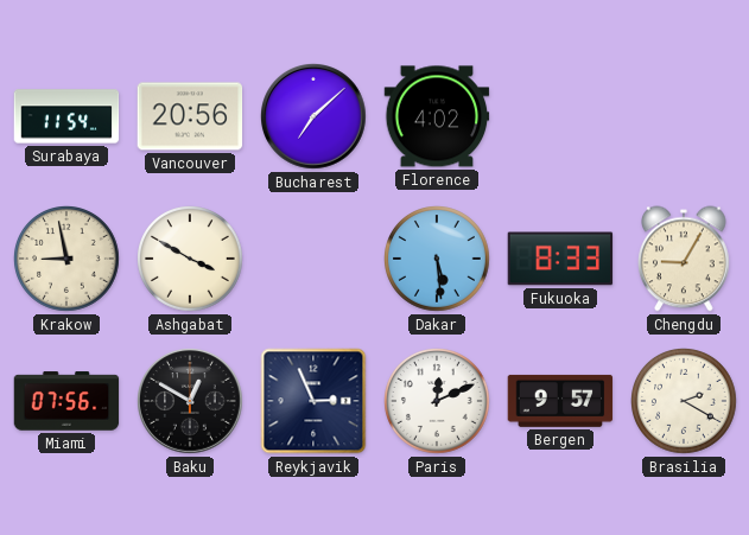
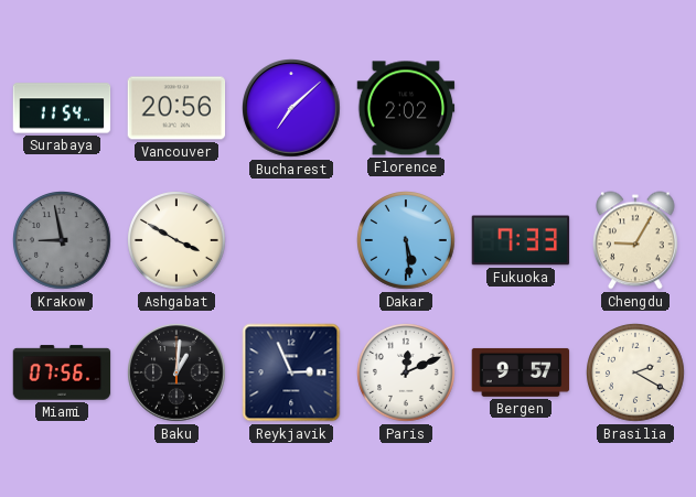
Florence: 4:02 -> 2:02
Krakow dial: cream -> grey
Fukuoka: 8:33 -> 7:33
Baku: 12:50 -> 1:01
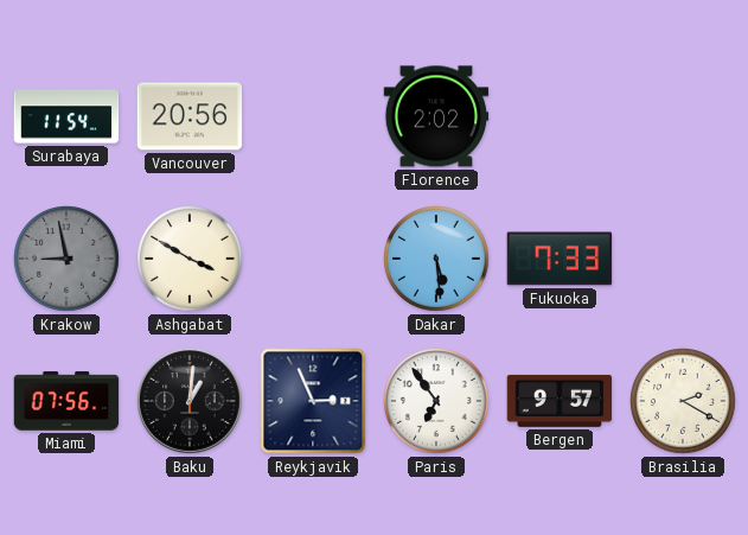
Bucharest: 7:08 -> none
Chengdu: 9:05 -> none
Paris: 12:11 -> 6:54
